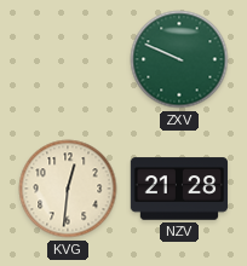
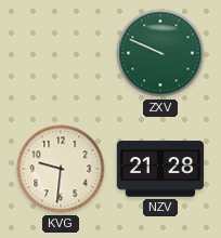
KVG: 12:31 -> 9:31
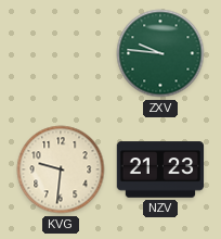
ZXV: 9:49 -> 9:46
NZV: 21:28 -> 21:23
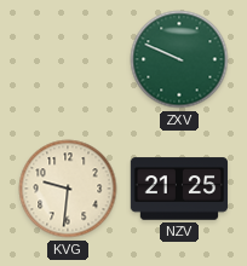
ZXV: 9:46 -> 9:49
NZV: 21:23 -> 21:25
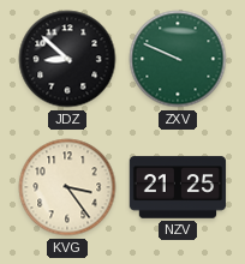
JDZ: none -> 8:52
KVG: 9:31 -> 3:24
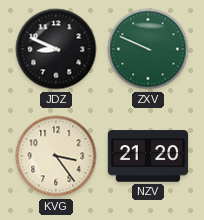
JDZ: 8:52 -> 8:49
NZV: 21:25 -> 21:20
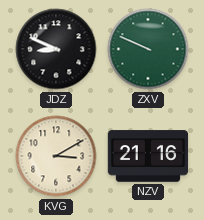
KVG: 3:24 -> 3:10
NZV: 21:20 -> 21:16
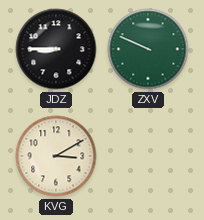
JDZ: 8:49 -> 8:45
NZV: 21:16 -> none
